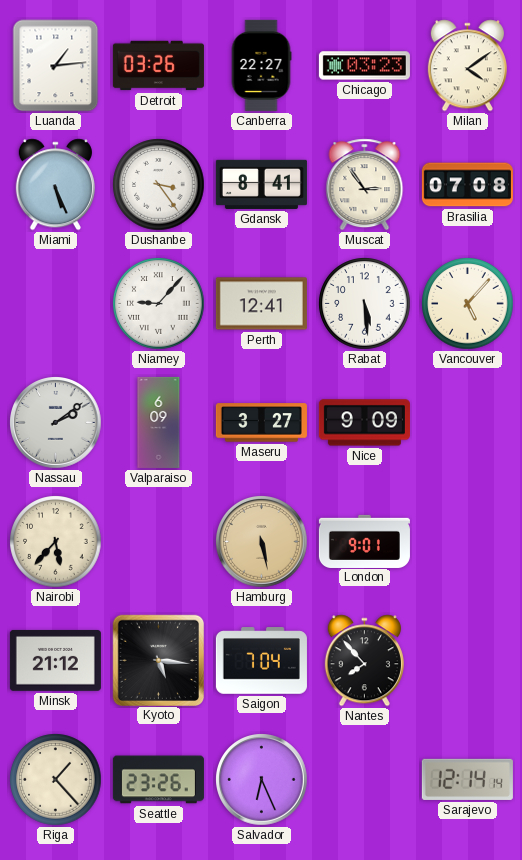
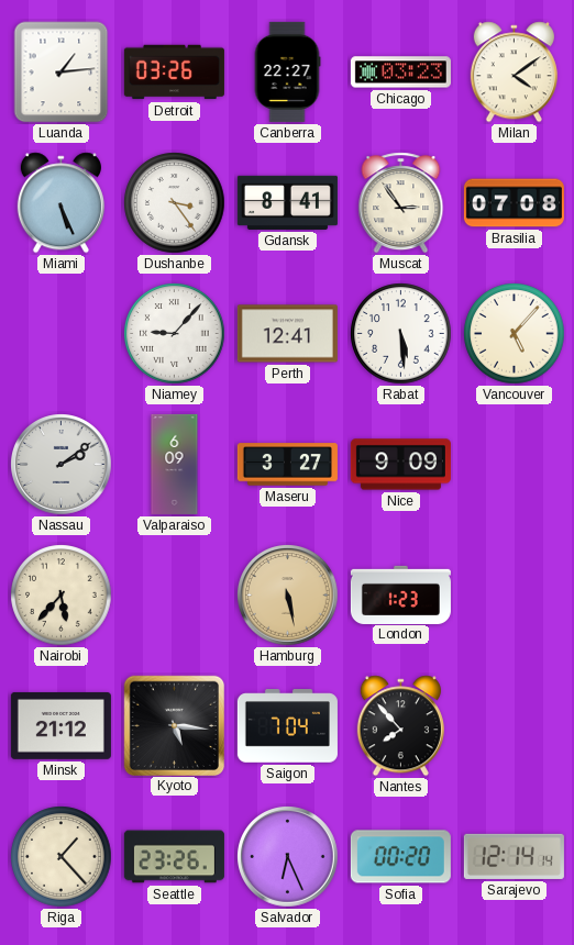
London: 9:01 -> 1:23
Sofia: none -> 00:20
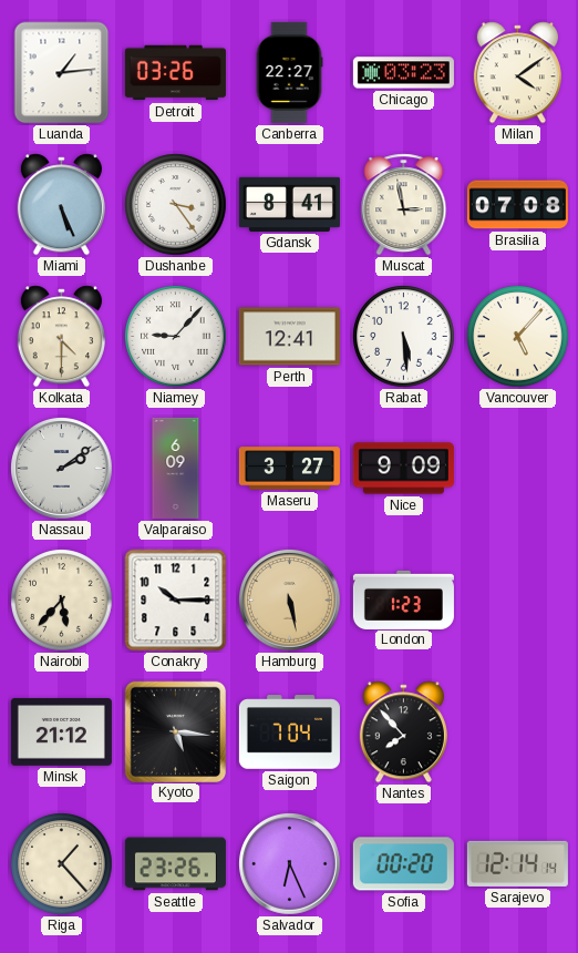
Muscat: 2:54 -> 2:58
Kolkata: none -> 4:30
Conakry: none -> 10:15
